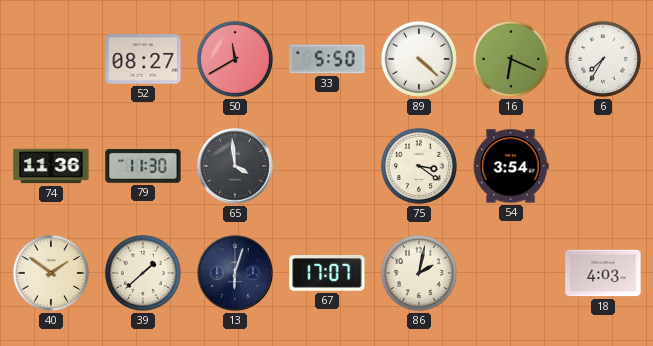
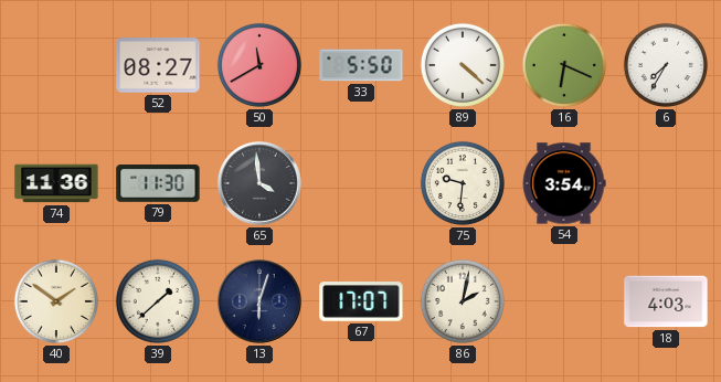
75: 3:21 -> 9:31
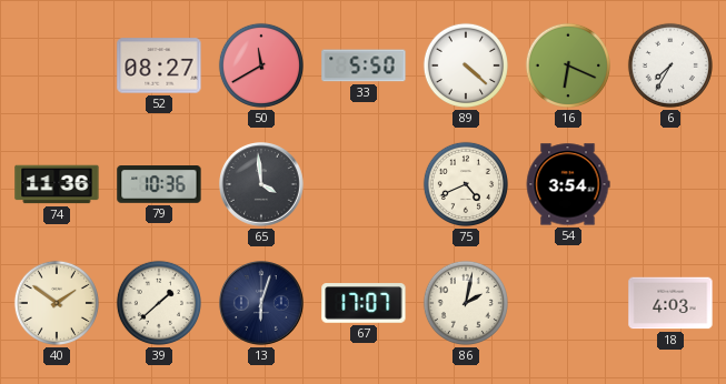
79: 11:30 -> 10:36
75: 9:31 -> 4:41
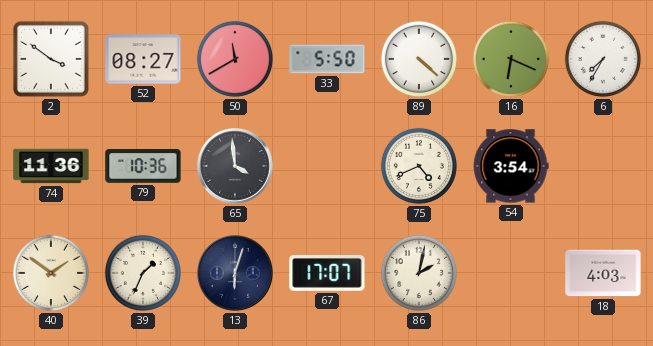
2: none -> 3:51
39: 1:38 -> 1:34
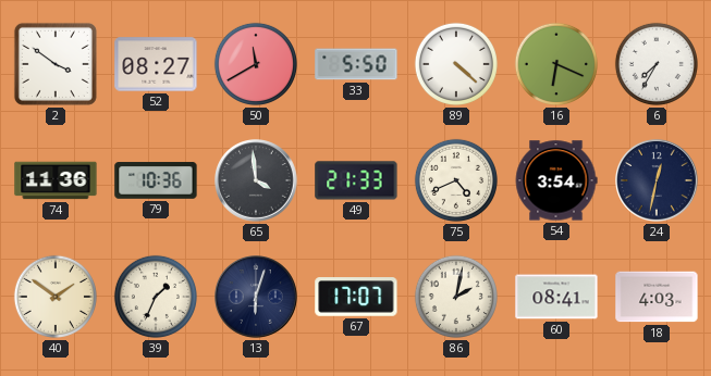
49: none -> 21:33
24: none -> 12:32
60: none -> 08:41
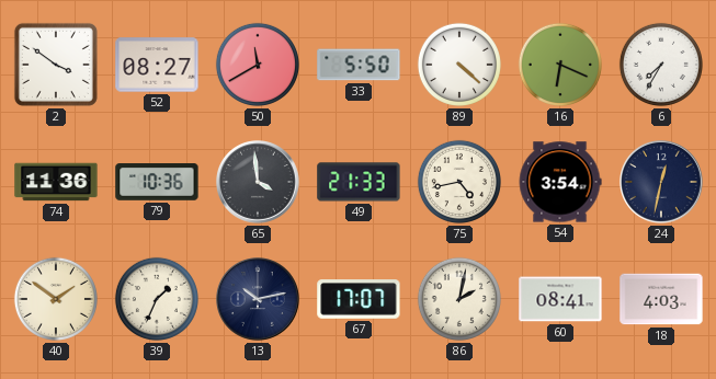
75: 4:41 -> 4:43
13: 6:03 -> 10:13
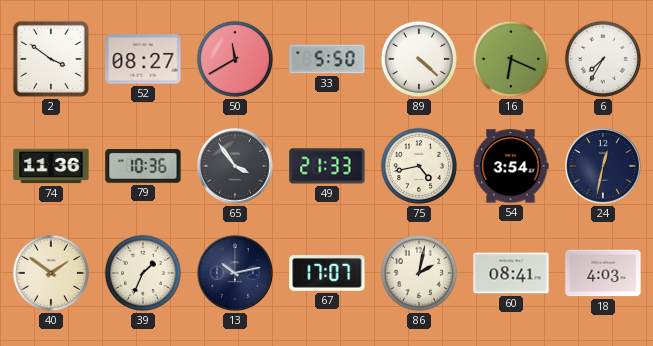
65: 3:59 -> 3:54
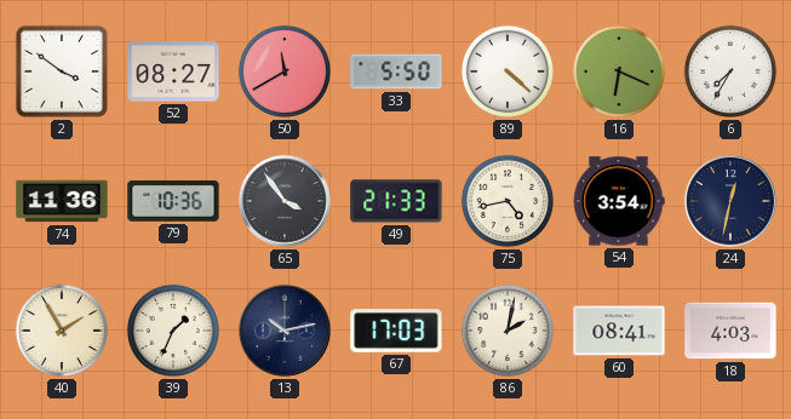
40: 1:51 -> 1:55
67: 17:07 -> 17:03
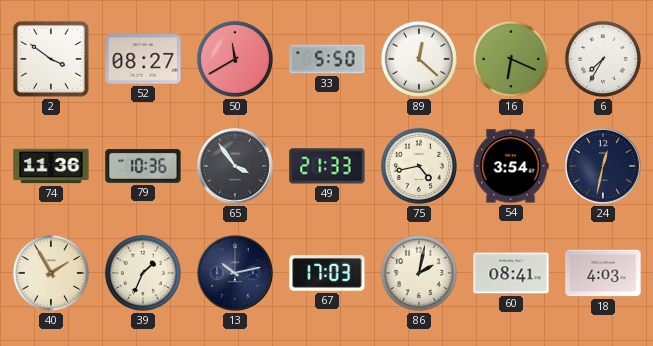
89: 4:22 -> 12:22
